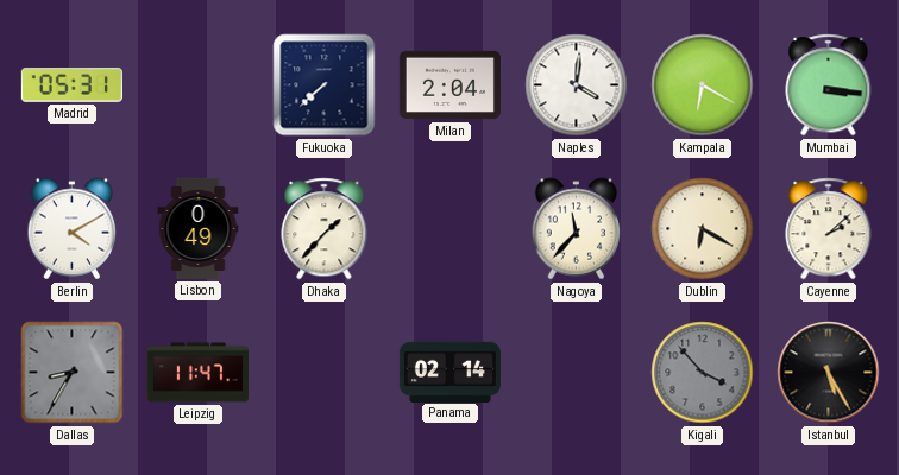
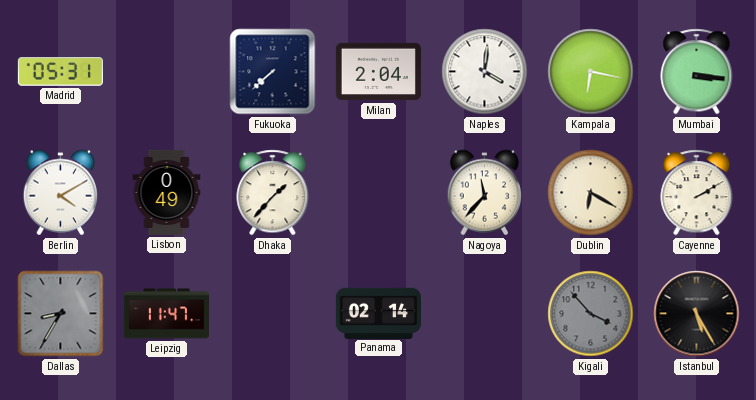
Kampala: 6:20 -> 6:17
Cayenne: 2:08 -> 2:10
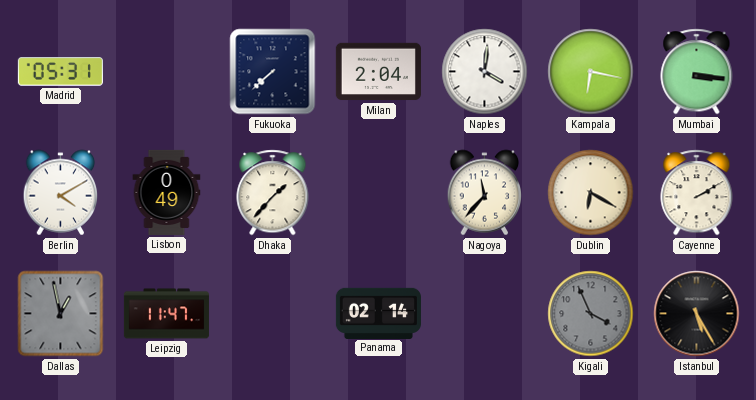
Dallas: 8:35 -> 12:58
Kigali: 3:53 -> 3:56
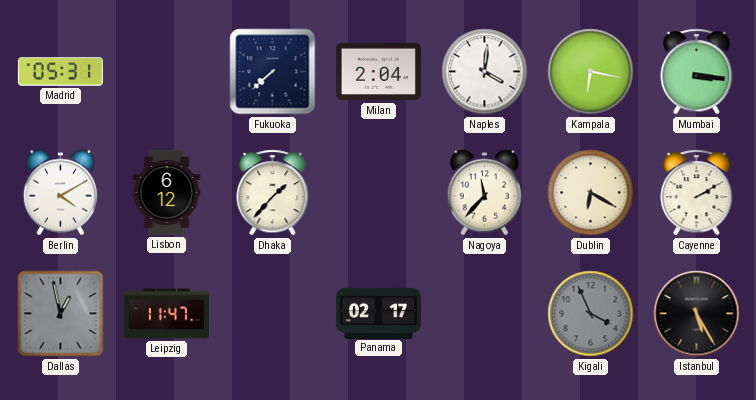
Lisbon: 0:49 -> 6:12
Panama: 02:14 -> 02:17
